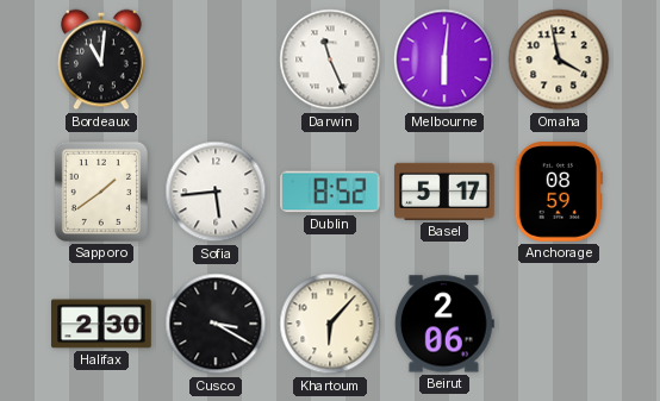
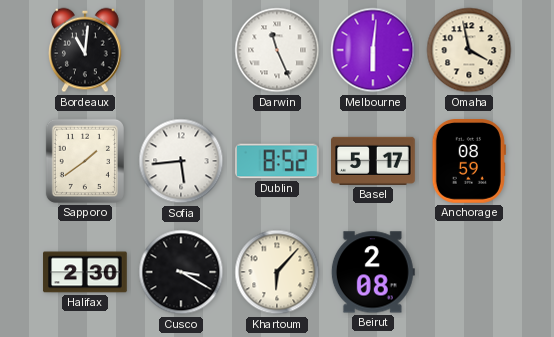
Beirut: 2:06 -> 2:08
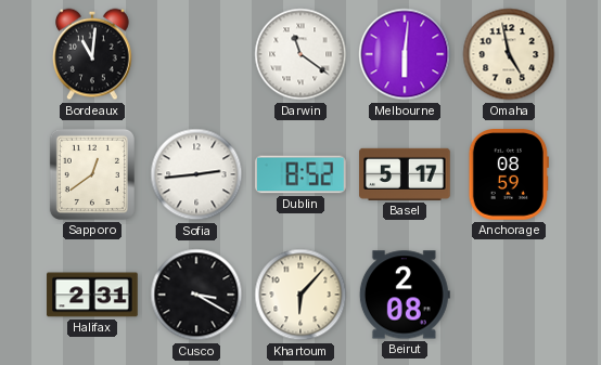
Darwin: 11:26 -> 11:21
Omaha: 3:58 -> 4:58
Sapporo: 1:39 -> 12:39
Sofia: 5:44 -> 2:44
Halifax: 2:30 -> 2:31
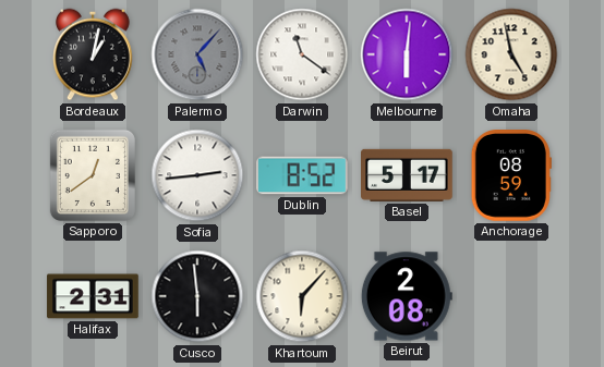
Bordeaux: 11:01 -> 1:02
Palermo: none -> 5:07
Cusco: 3:20 -> 5:59
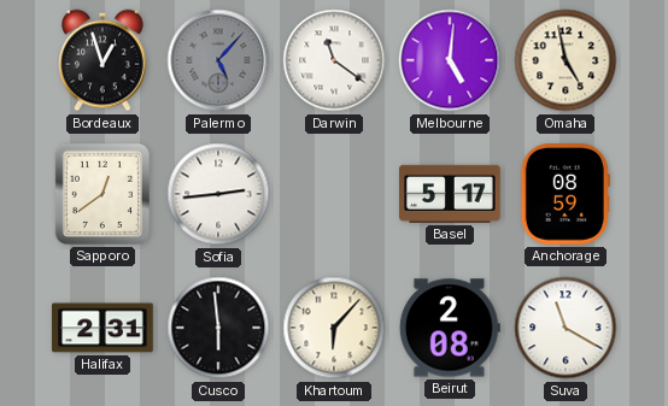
Bordeaux: 1:02 -> 12:57
Melbourne: 6:01 -> 5:01
Dublin: 8:52 -> none
Suva: none -> 11:20
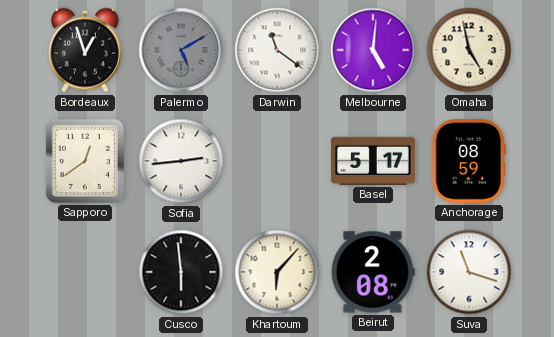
Palermo: 5:07 -> 5:10
Halifax: 2:31 -> none
Suva: 11:20 -> 11:18
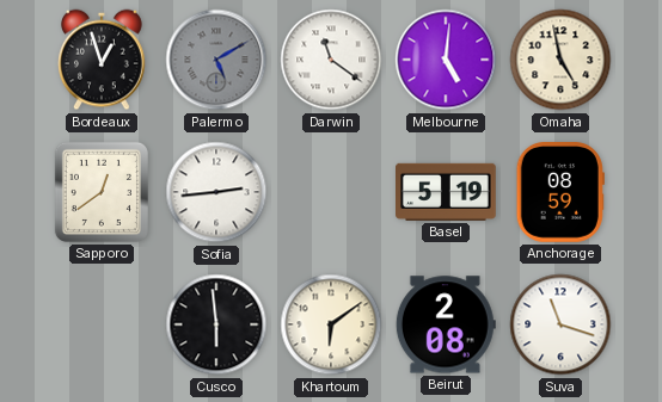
Basel: 5:17 -> 5:19
Khartoum: 6:07 -> 6:09
